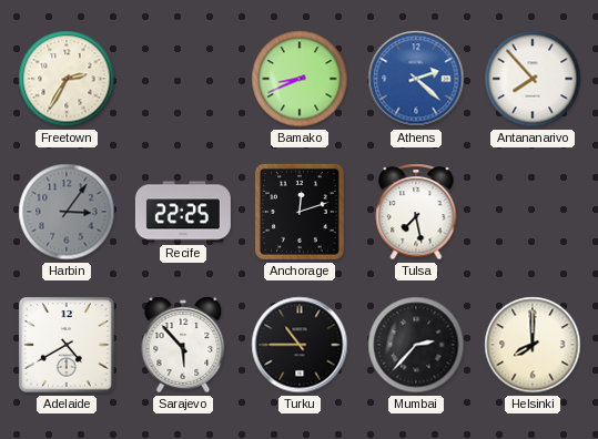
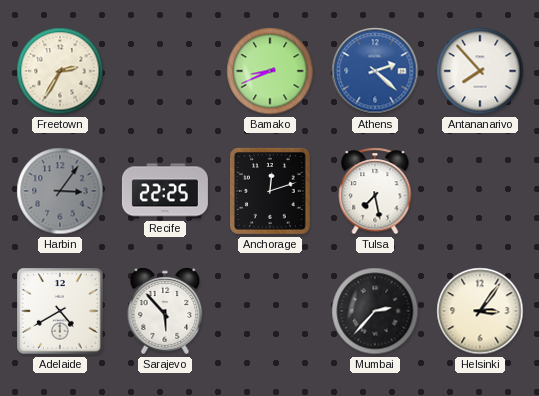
Turku: 10:45 -> none
Helsinki: 8:00 -> 3:06
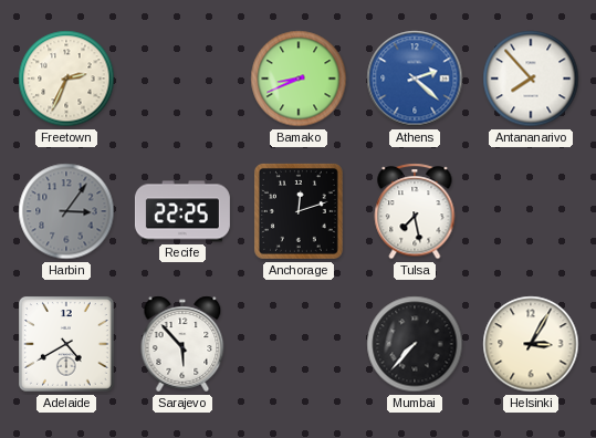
Freetown: 2:35 -> 2:34
Mumbai: 2:37 -> 7:37
Helsinki: 3:06 -> 3:05
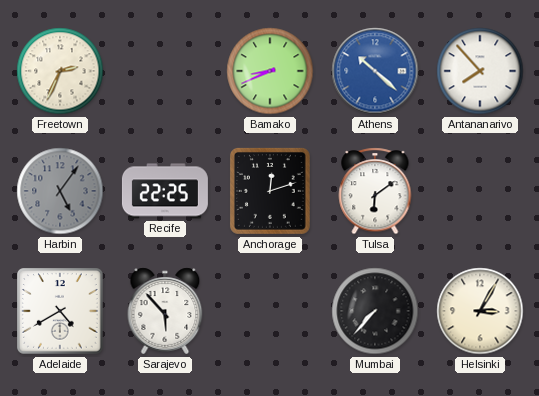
Athens: 2:22 -> 10:22
Harbin: 3:06 -> 5:06
Tulsa: 7:28 -> 6:09
